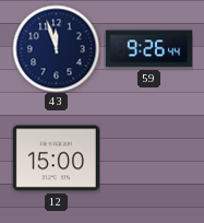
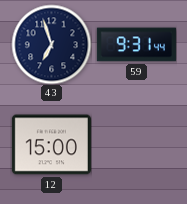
43: 11:57 -> 6:57
59: 9:26 -> 9:31
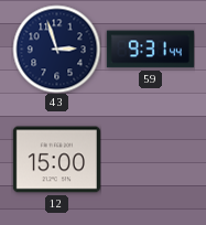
43: 6:57 -> 2:57
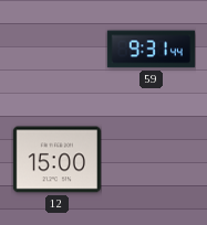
43: 2:57 -> none
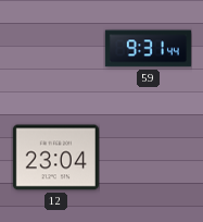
12: 15:00 -> 23:04
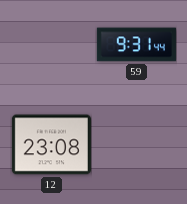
12: 23:04 -> 23:08
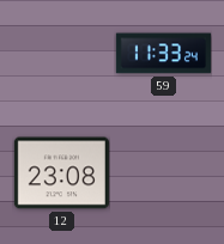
59: 9:31 -> 11:33
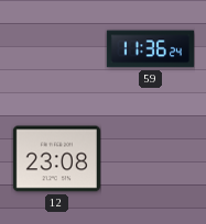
59: 11:33 -> 11:36
